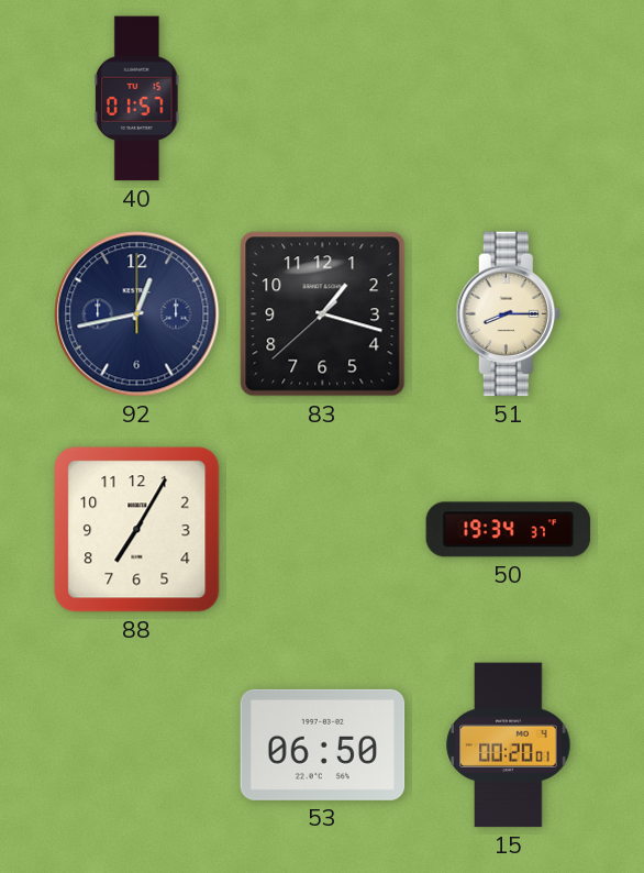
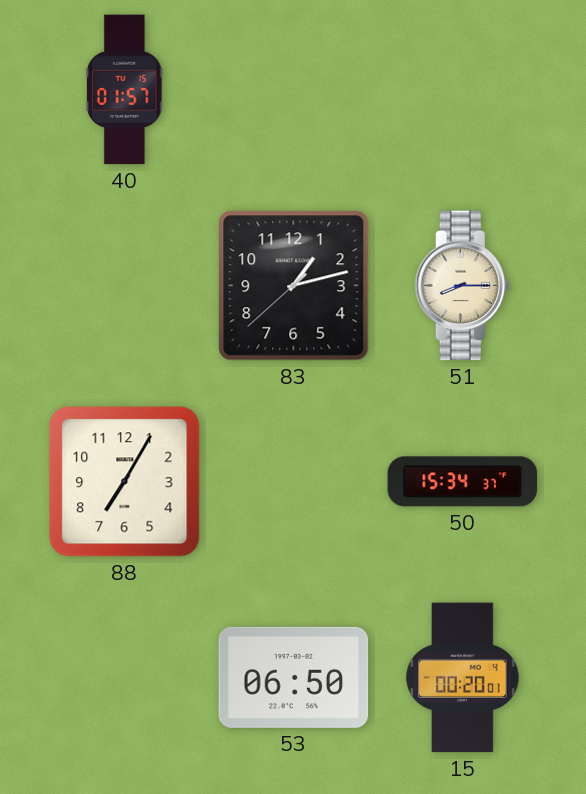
92: 12:43 -> none
83: 1:17 -> 1:12
50: 19:34 -> 15:34
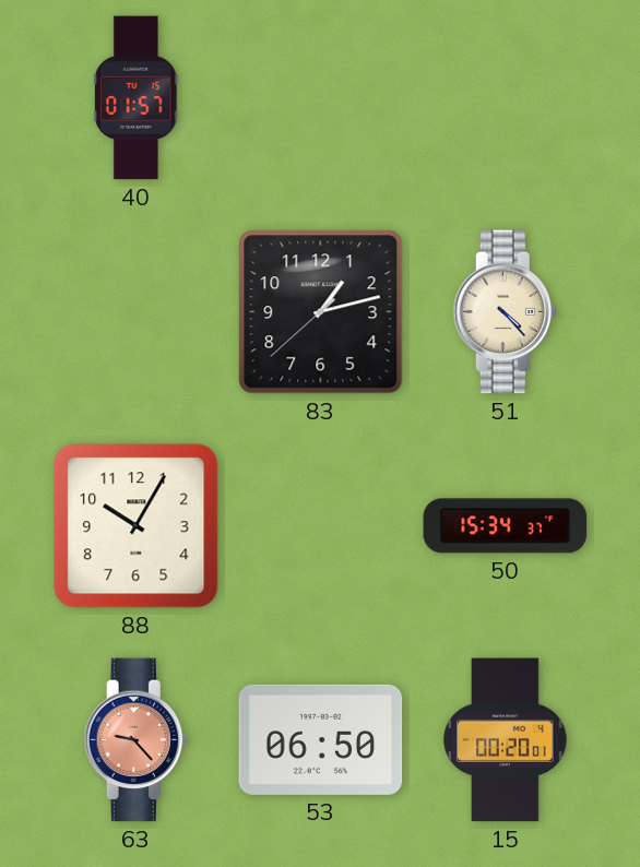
51: 8:15 -> 4:23
88: 7:05 -> 10:05
63: none -> 9:23
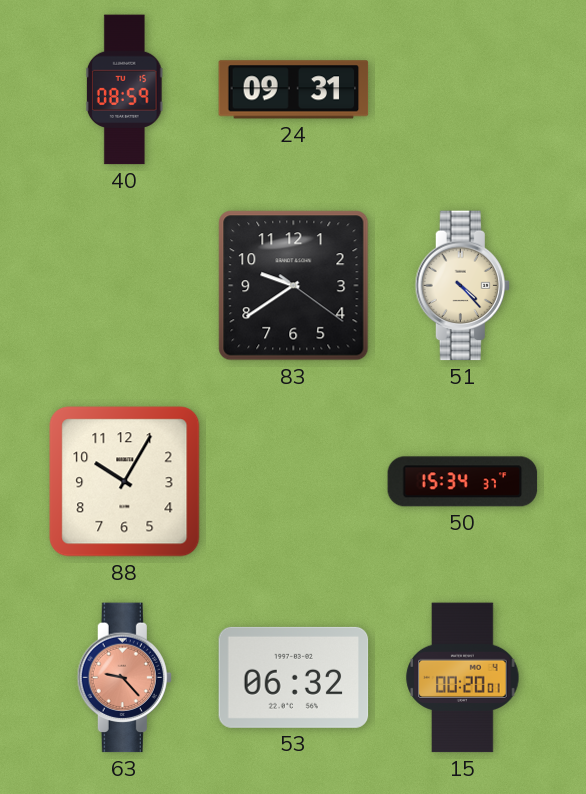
40: 01:57 -> 08:59
24: none -> 09:31
83: 1:12 -> 9:39
53: 06:50 -> 06:32
